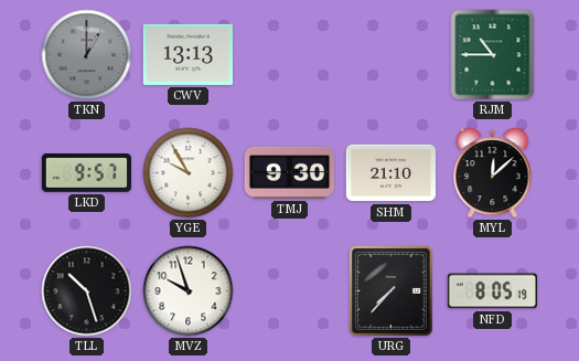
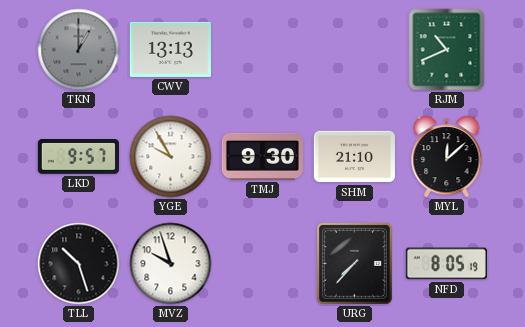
RJM: 10:45 -> 10:41
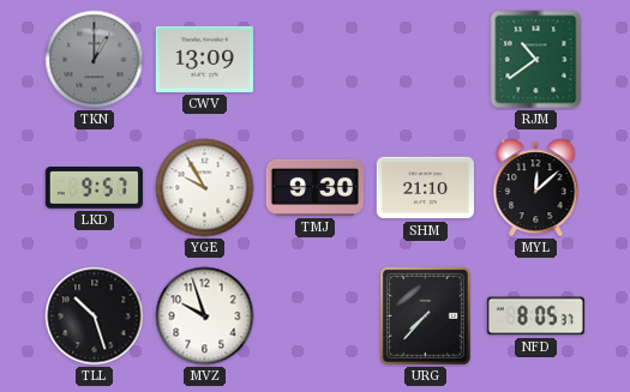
CWV: 13:13 -> 13:09
RJM: 10:41 -> 10:39
NFD: 8:05:19 -> 8:05:37
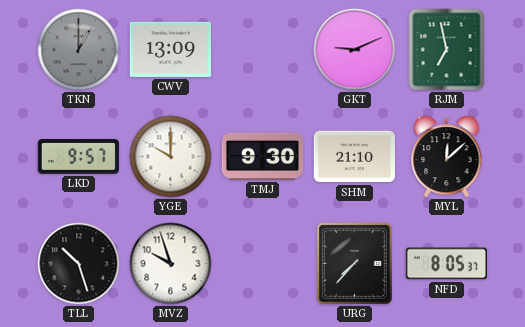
GKT: none -> 9:11
RJM: 10:39 -> 6:58
YGE: 9:55 -> 10:00
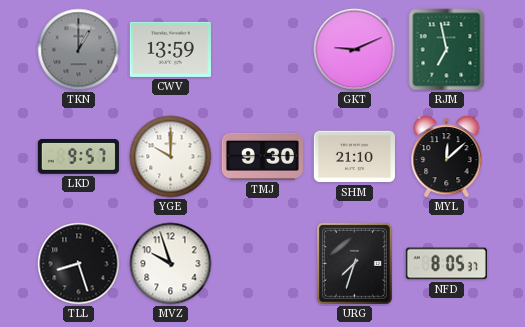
CWV: 13:09 -> 13:59
TLL: 10:27 -> 8:27
URG: 7:37 -> 7:33
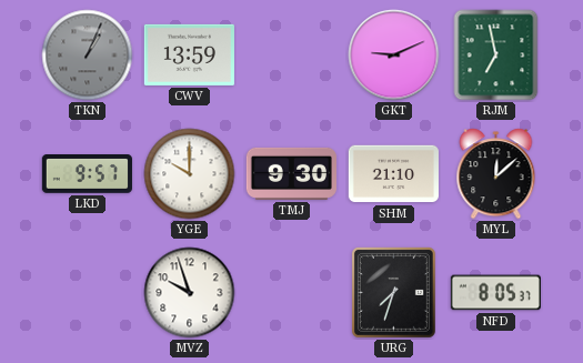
TKN: 1:00 -> 1:04
TLL: 8:27 -> none
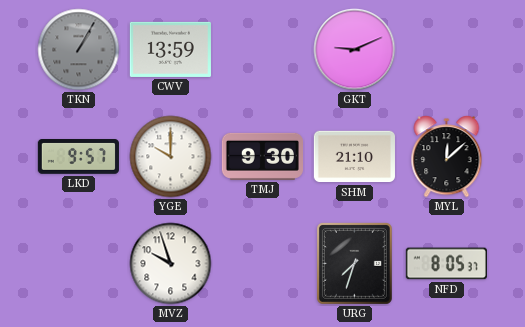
TKN: 1:04 -> 1:05
RJM: 6:58 -> none
